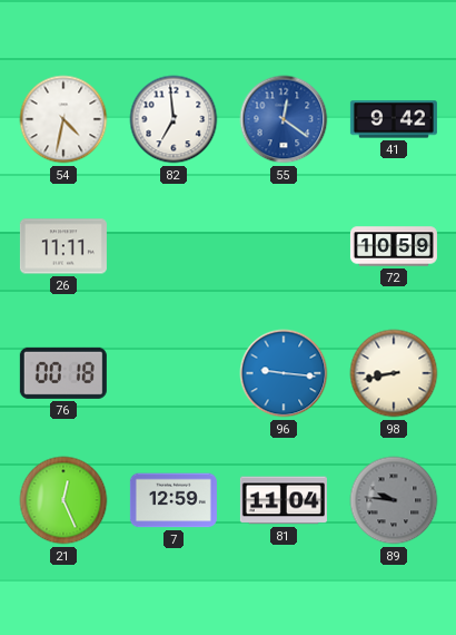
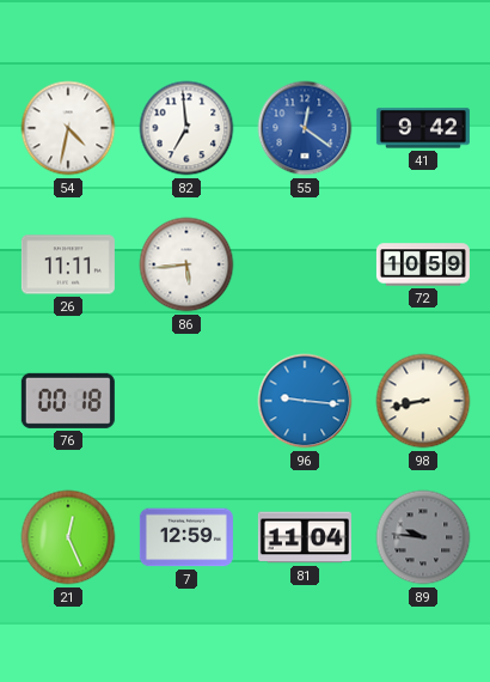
86: none -> 5:44
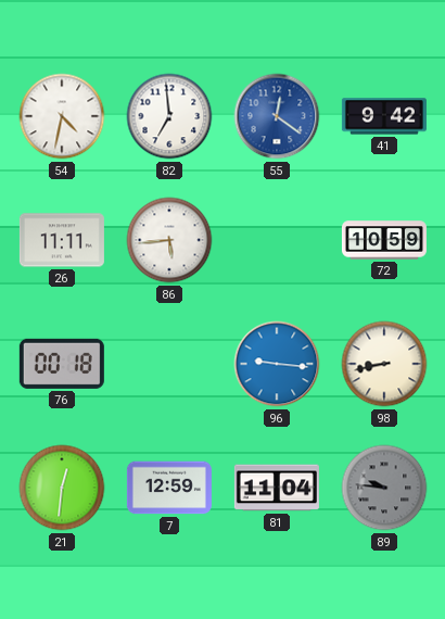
21: 12:26 -> 12:31
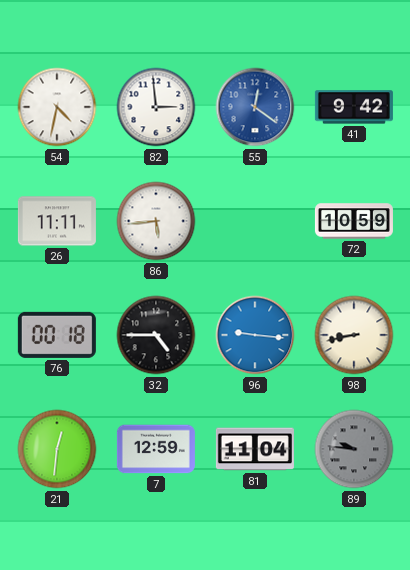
82: 6:59 -> 2:59
32: none -> 4:45
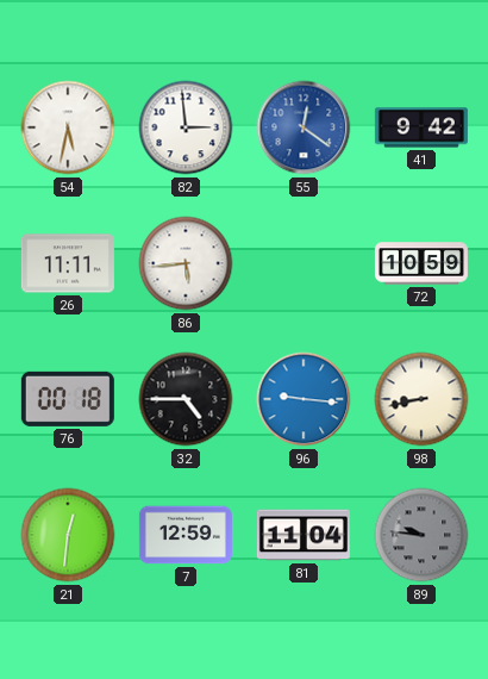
54: 4:32 -> 5:32
